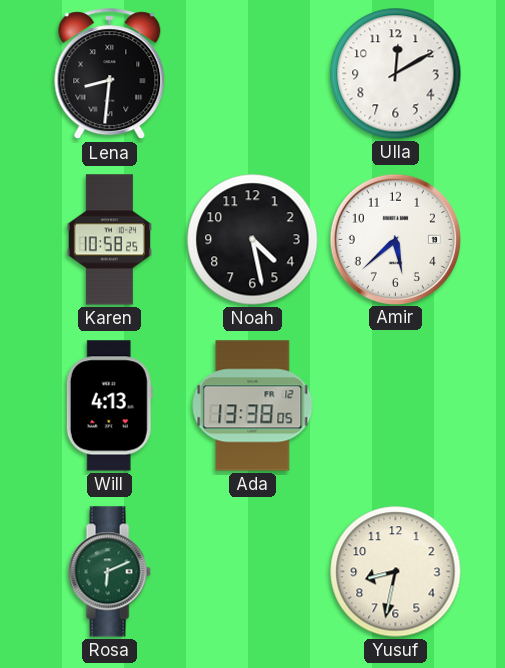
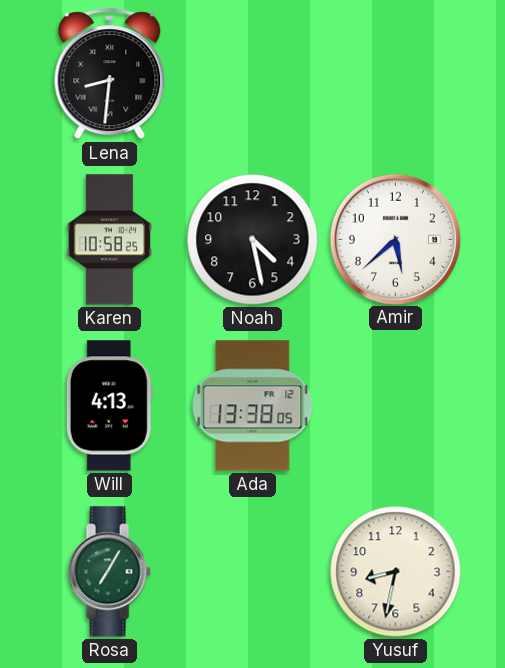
Ulla: 12:10 -> none
Rosa: 6:11 -> 7:05
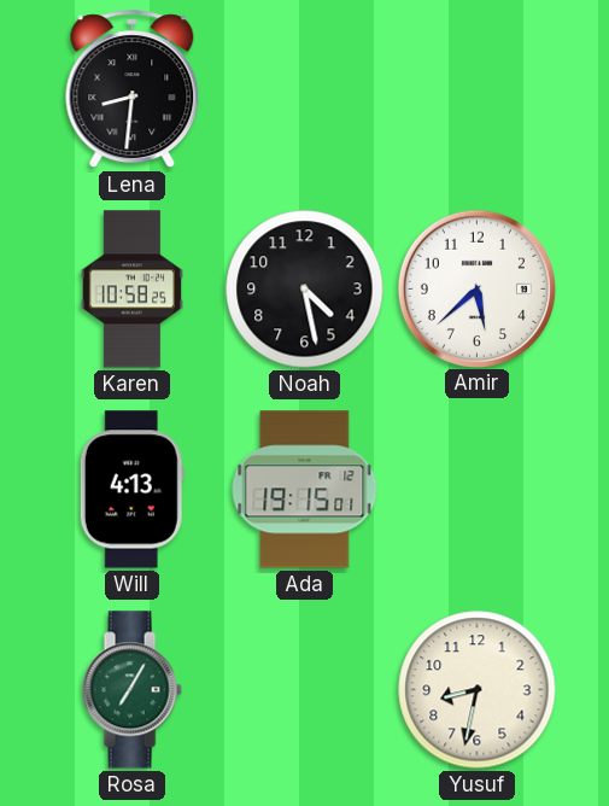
Ada: 13:38 -> 19:15
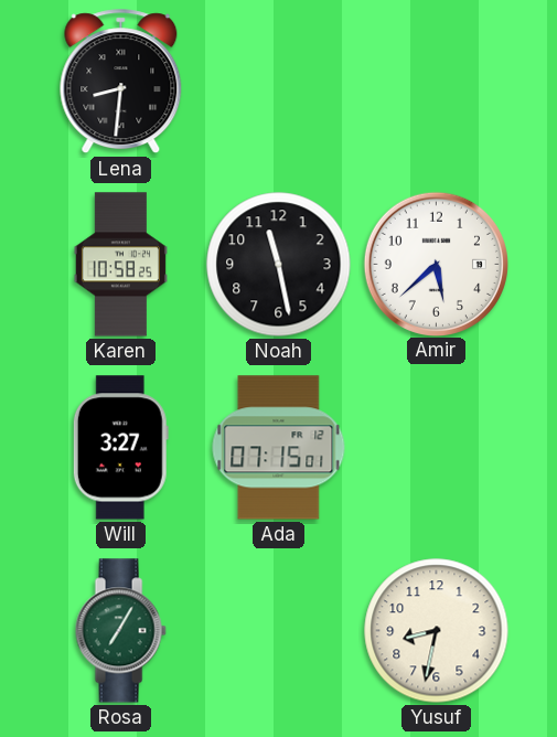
Noah: 4:28 -> 11:28
Will: 4:13 -> 3:27
Ada: 19:15 -> 07:15
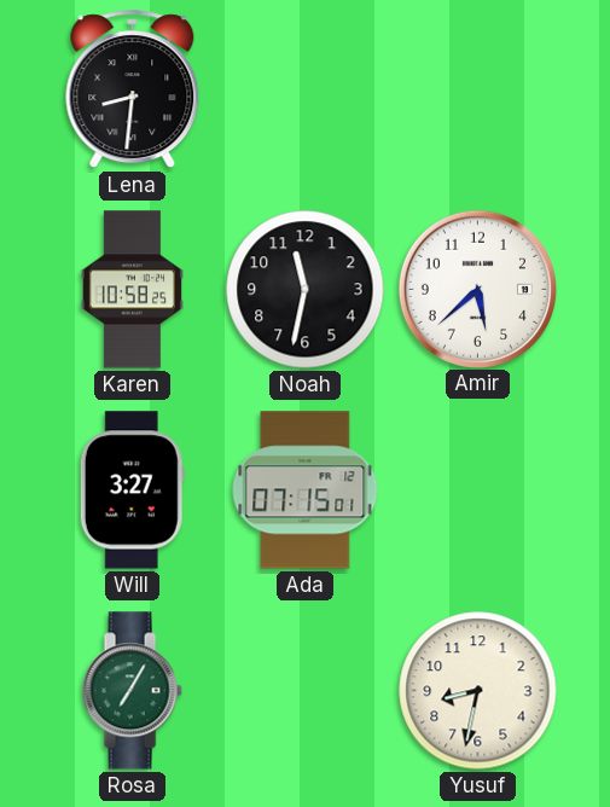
Noah: 11:28 -> 11:32
